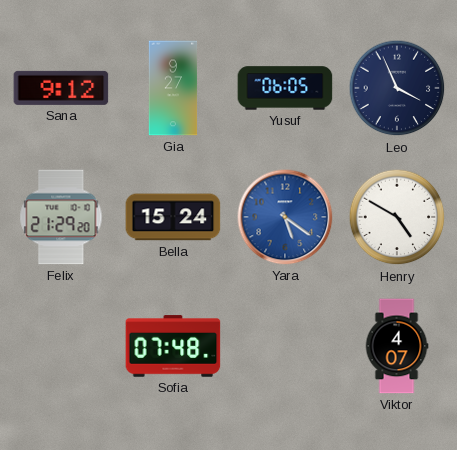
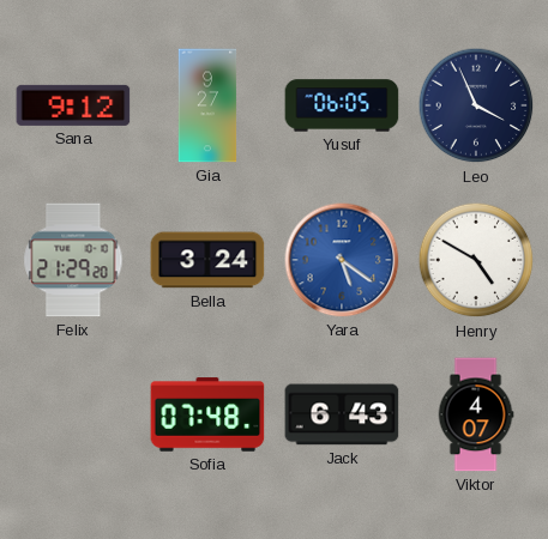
Bella: 15:24 -> 3:24
Jack: none -> 6:43
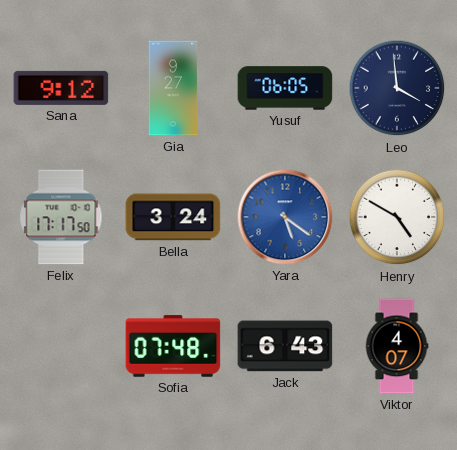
Leo: 3:56 -> 3:59
Felix: 21:29 -> 17:17
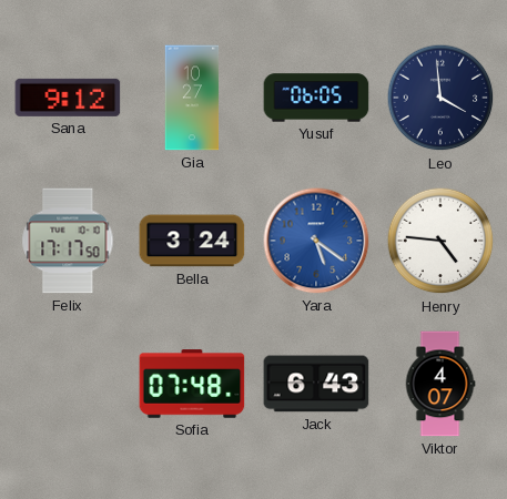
Gia: 9:27 -> 10:27
Henry: 4:50 -> 4:46
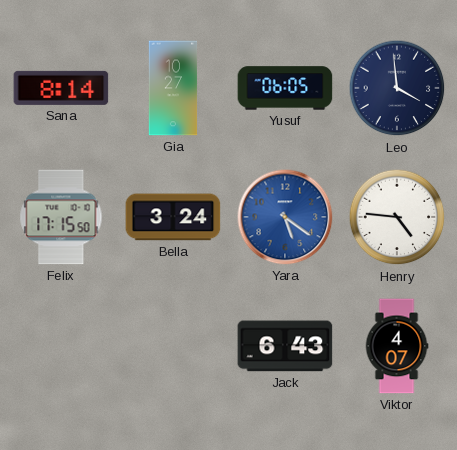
Sana: 9:12 -> 8:14
Felix: 17:17 -> 17:15
Sofia: 07:48 -> none
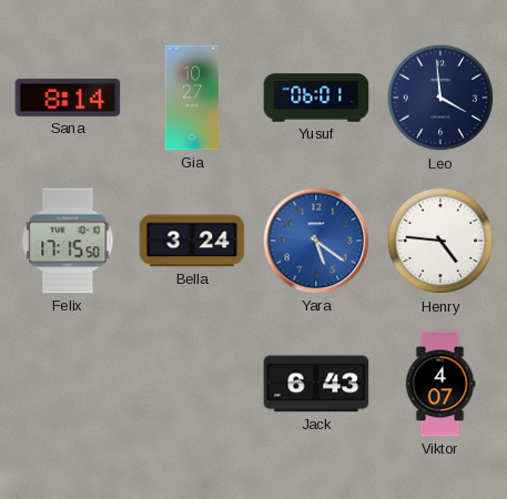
Yusuf: 06:05 -> 06:01
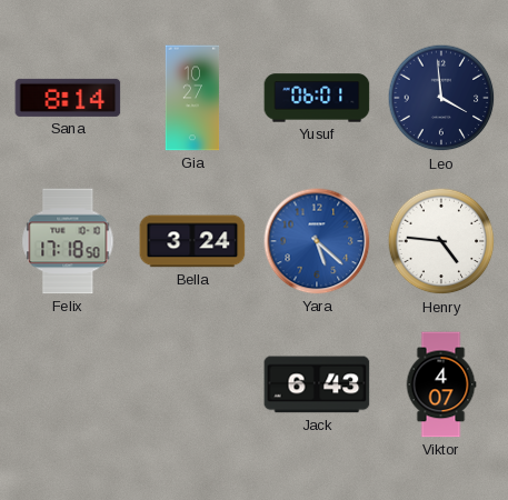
Felix: 17:15 -> 17:18
Yara: 5:21 -> 5:22
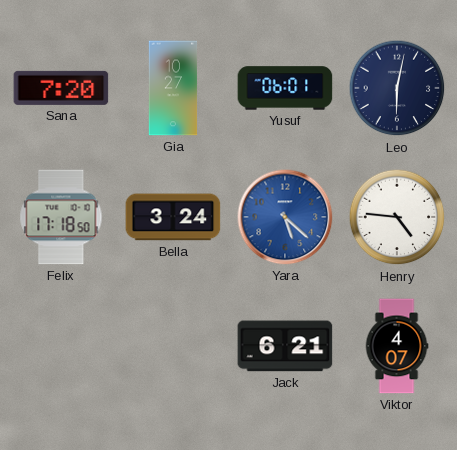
Sana: 8:14 -> 7:20
Leo: 3:59 -> 6:02
Jack: 6:43 -> 6:21
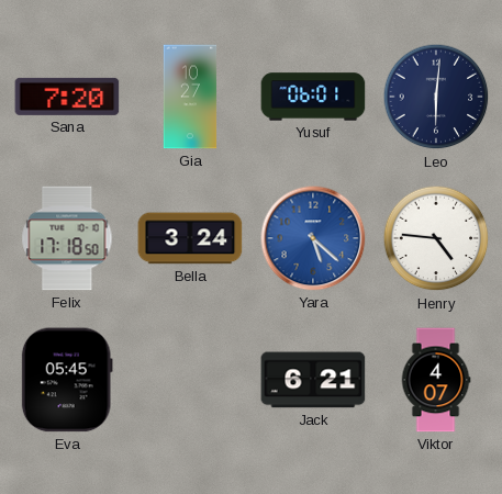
Leo: 6:02 -> 6:01
Eva: none -> 05:45
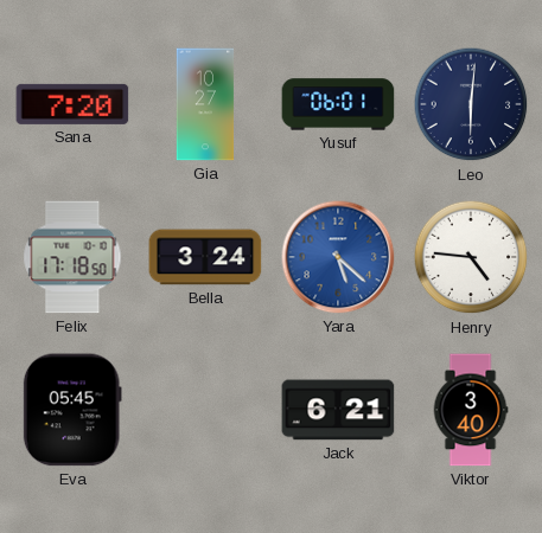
Viktor: 4:07 -> 3:40
